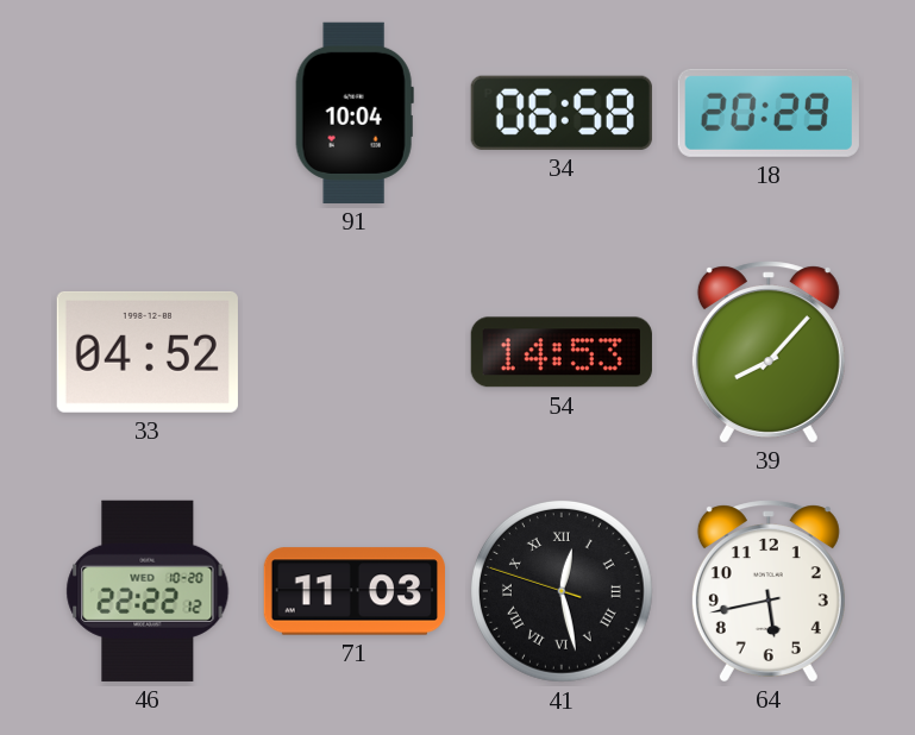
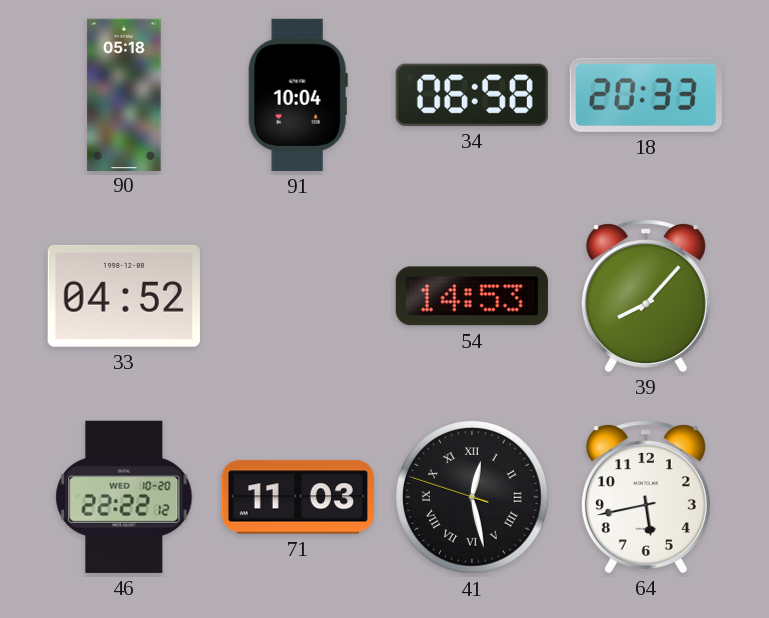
90: none -> 05:18
18: 20:29 -> 20:33
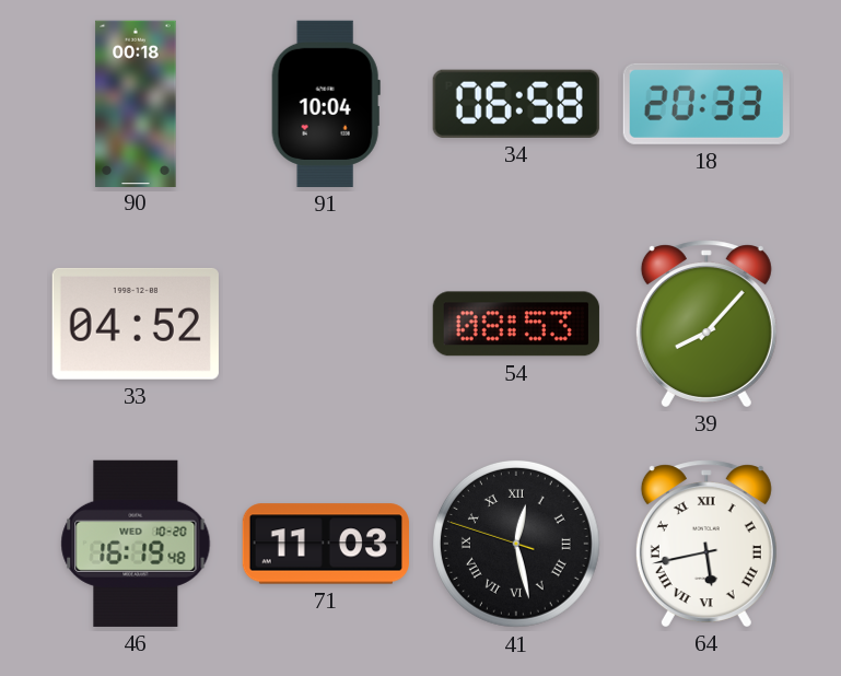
90: 05:18 -> 00:18
54: 14:53 -> 08:53
46: 22:22 -> 16:19
64 numerals: Arabic -> Roman
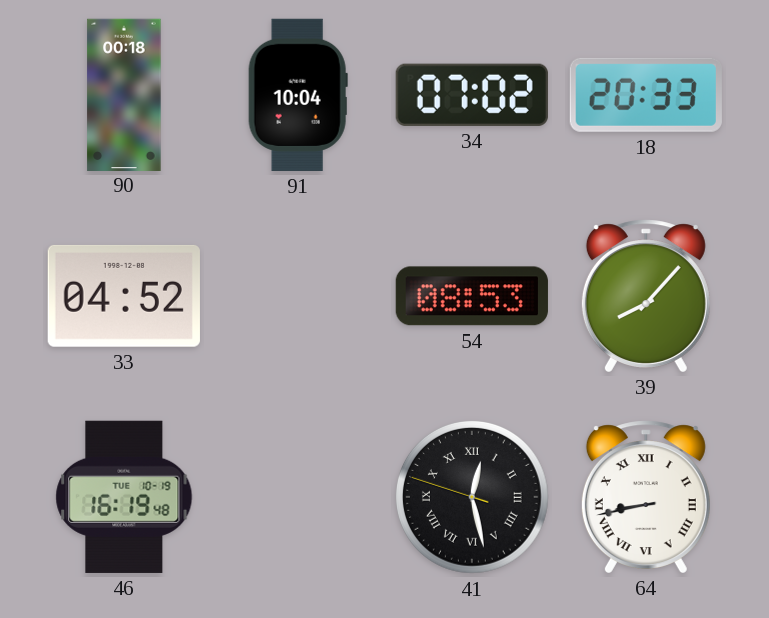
34: 06:58 -> 07:02
46 date: WED 10-20 -> TUE 10-19
71: 11:03 -> none
64: 5:43 -> 8:43
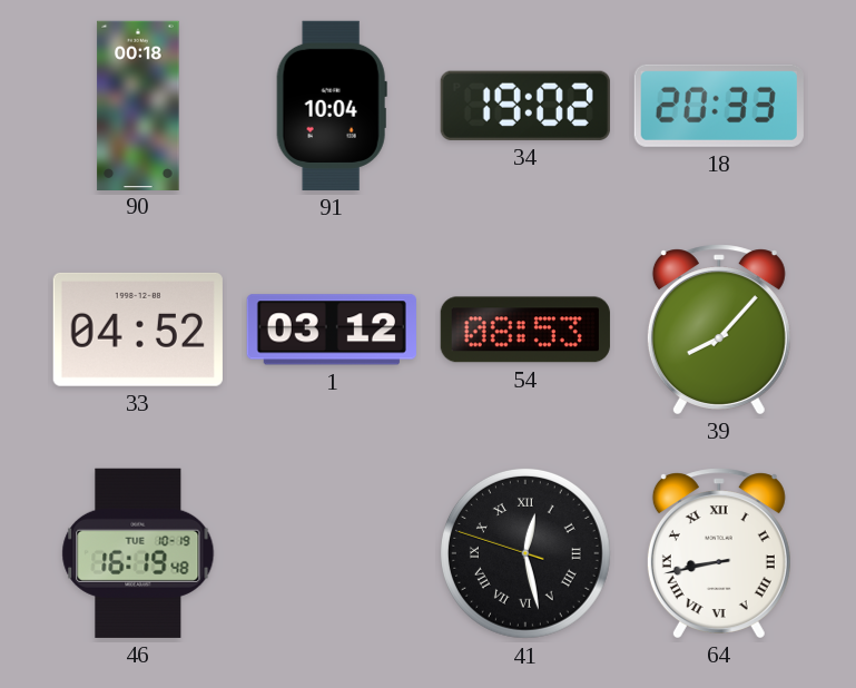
34: 07:02 -> 19:02
1: none -> 03:12
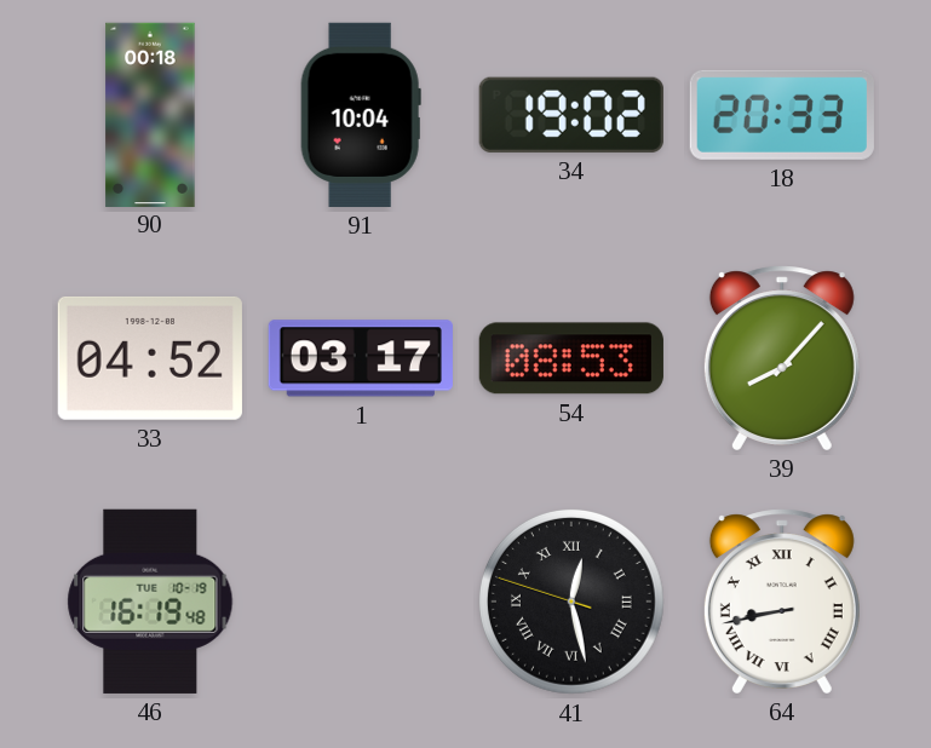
1: 03:12 -> 03:17
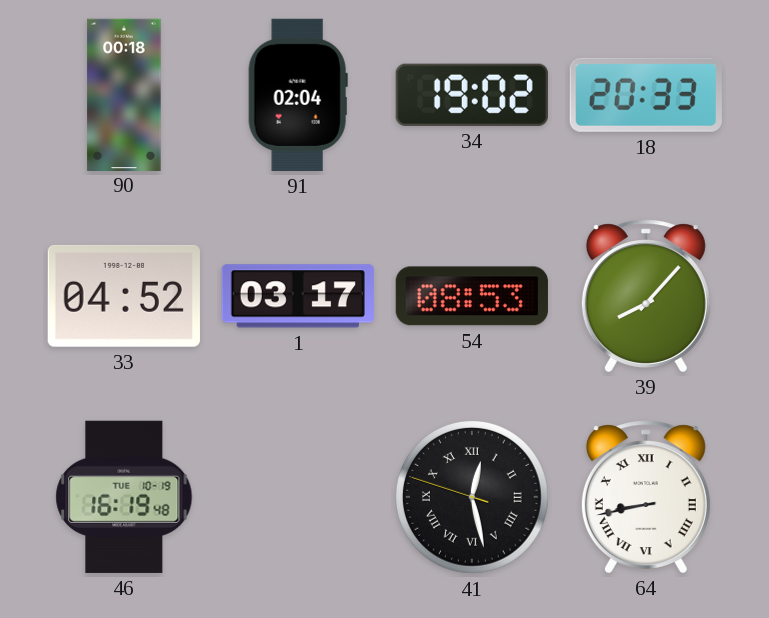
91: 10:04 -> 02:04
